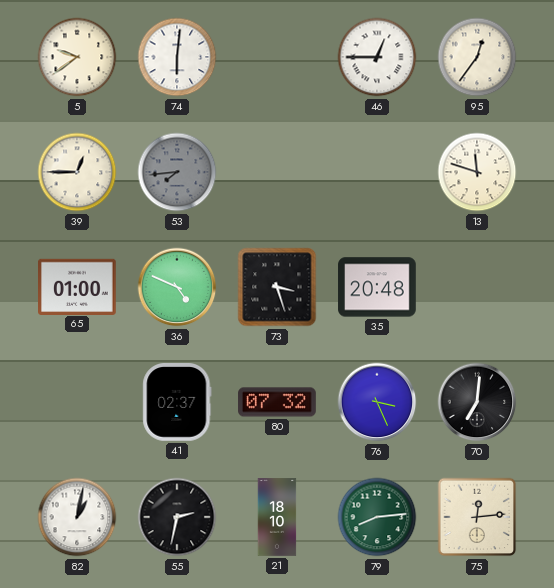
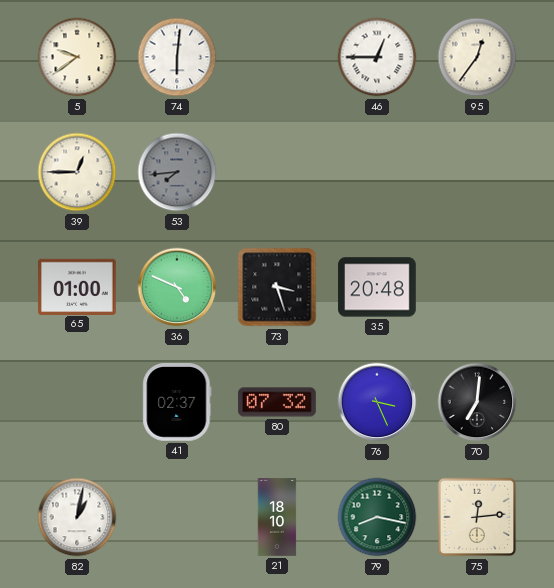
13: 11:48 -> none
55: 2:32 -> none
79: 8:14 -> 8:17
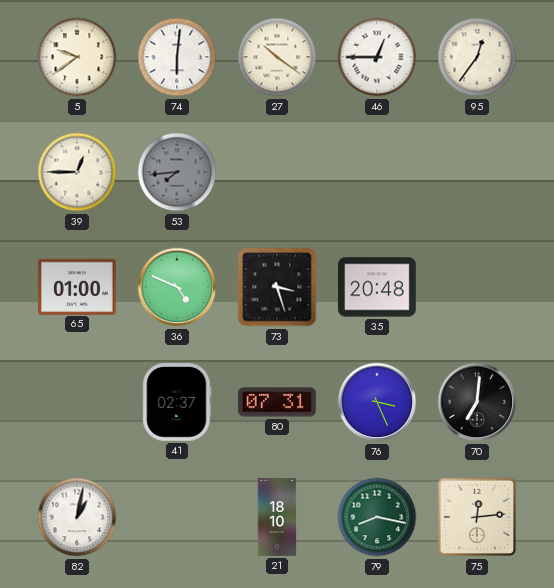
27: none -> 10:21
80: 07:32 -> 07:31
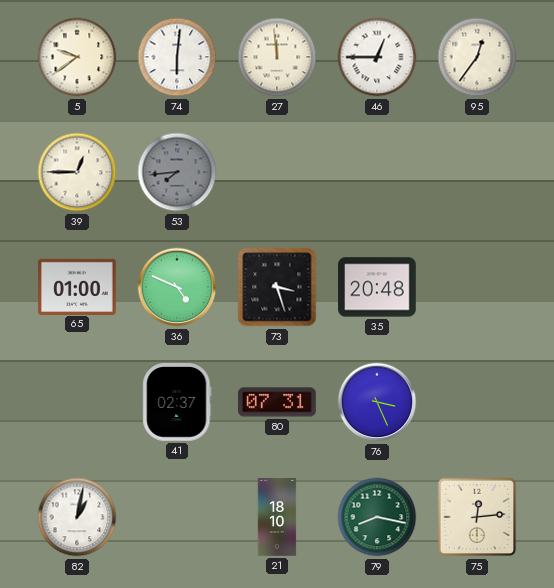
27: 10:21 -> 11:59
70: 7:01 -> none
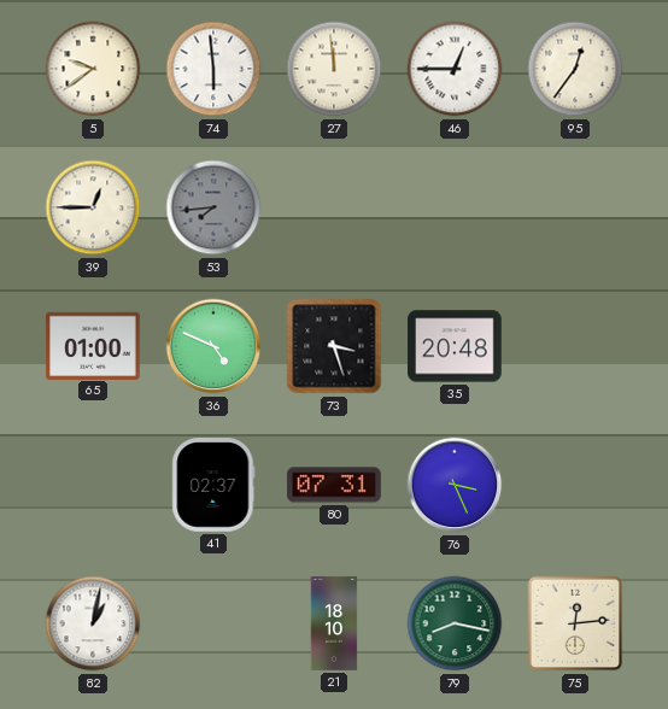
74: 6:01 -> 5:59
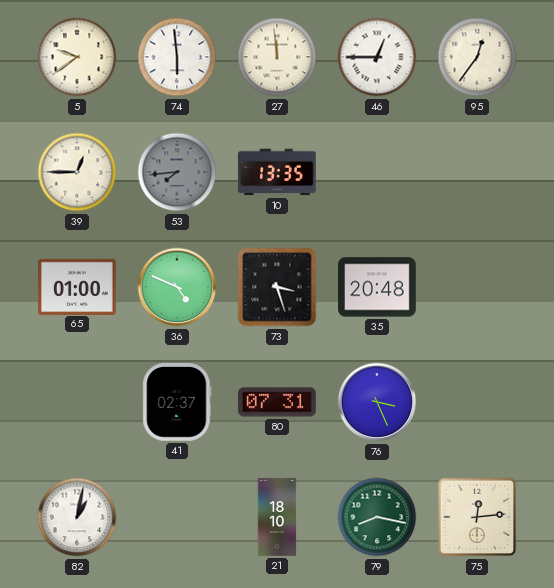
10: none -> 13:35
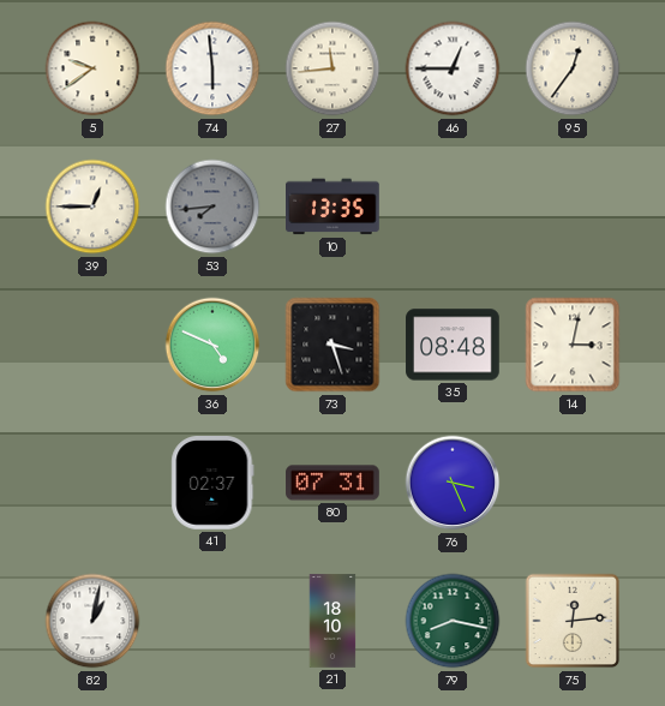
27: 11:59 -> 11:44
65: 01:00 -> none
35: 20:48 -> 08:48
14: none -> 3:02
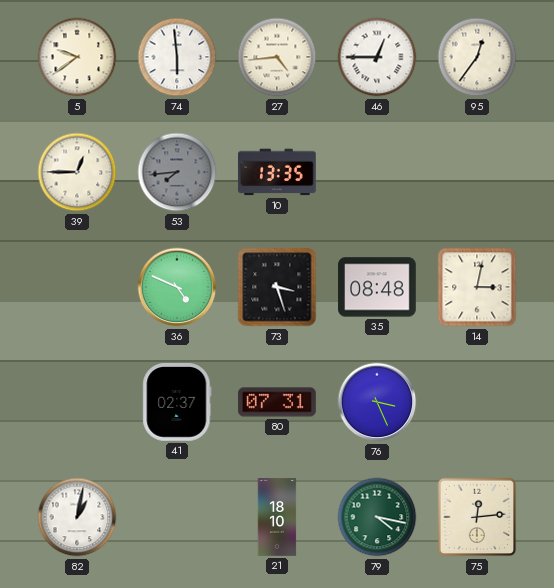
27: 11:44 -> 4:44
79: 8:17 -> 4:17
